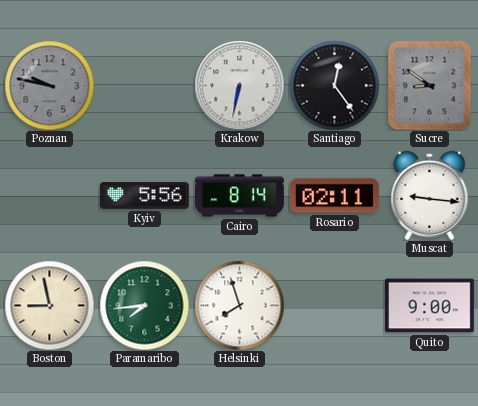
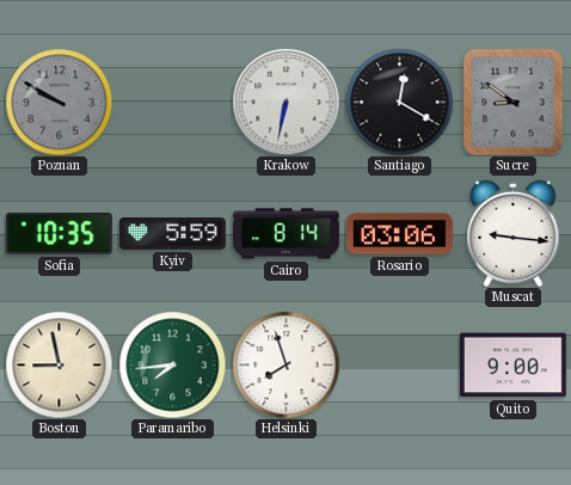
Poznan: 9:47 -> 9:50
Santiago: 12:24 -> 12:20
Sofia: none -> 10:35
Kyiv: 5:56 -> 5:59
Rosario: 02:11 -> 03:06
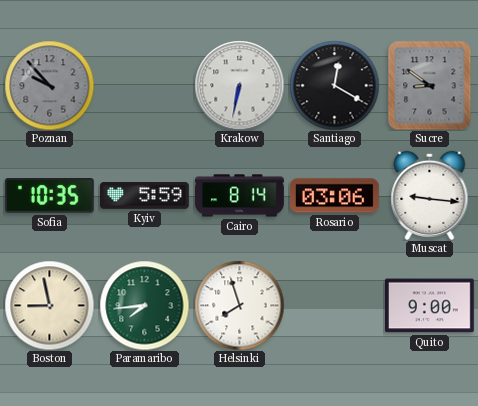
Poznan: 9:50 -> 9:53
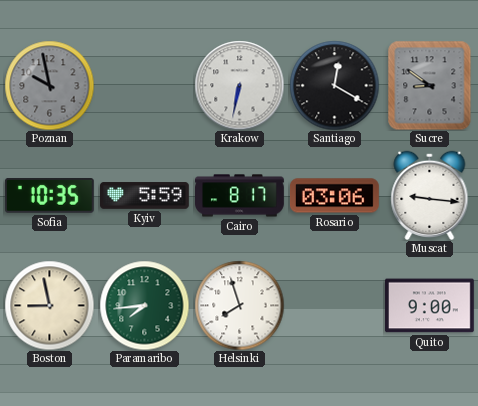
Poznan: 9:53 -> 9:58
Cairo: 8:14 -> 8:17
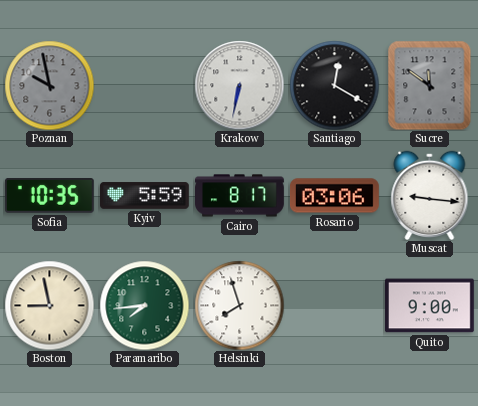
Sucre: 8:51 -> 11:51
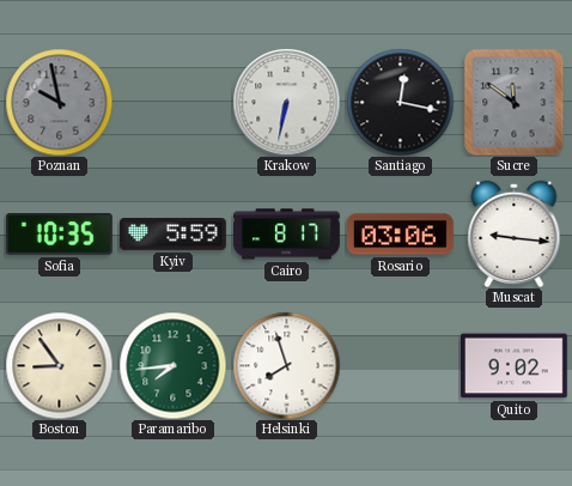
Santiago: 12:20 -> 12:17
Boston: 8:58 -> 8:54
Quito: 9:00 -> 9:02
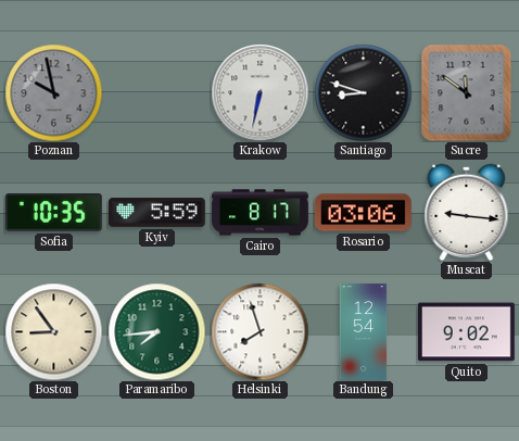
Santiago: 12:17 -> 8:48
Bandung: none -> 12:54
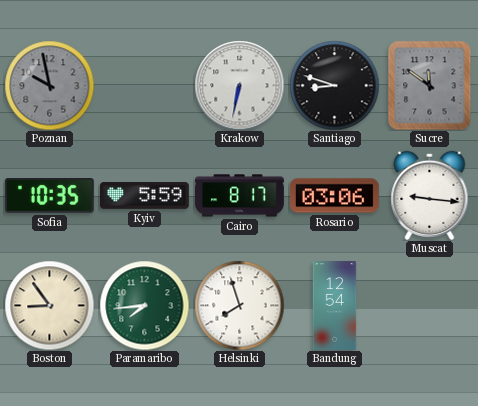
Quito: 9:02 -> none
